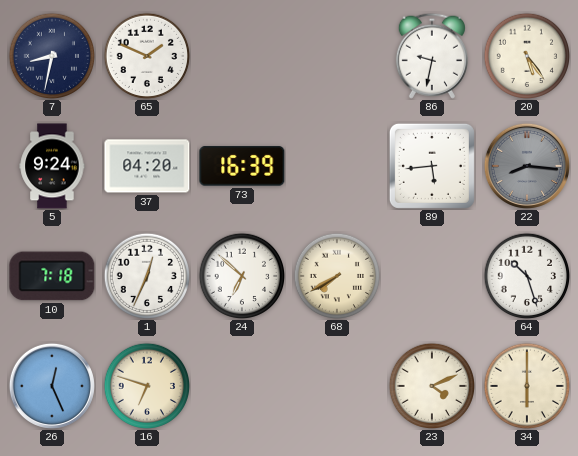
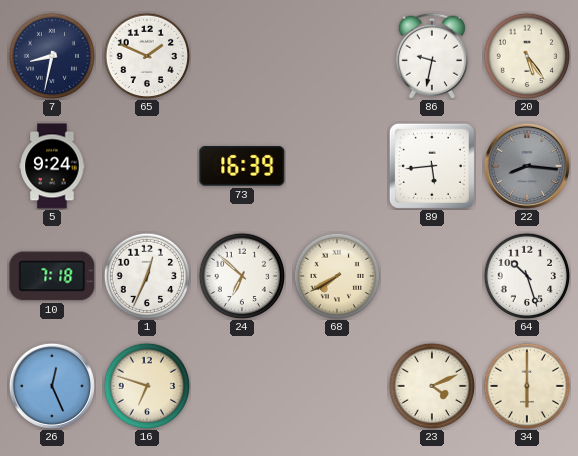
37: 04:20 -> none
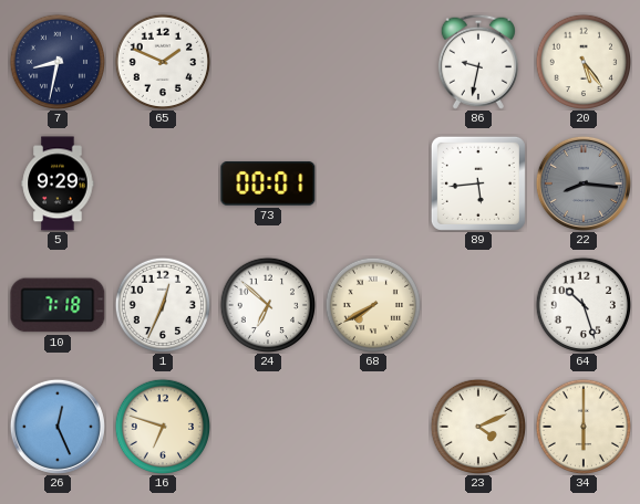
5: 9:24 -> 9:29
73: 16:39 -> 00:01
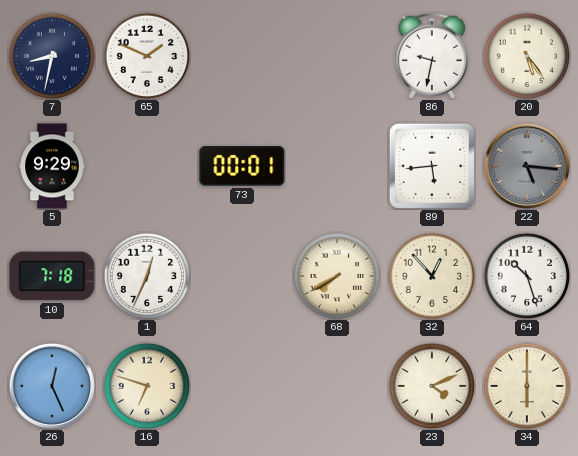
22: 8:16 -> 5:16
24: 6:52 -> none
32: none -> 12:53
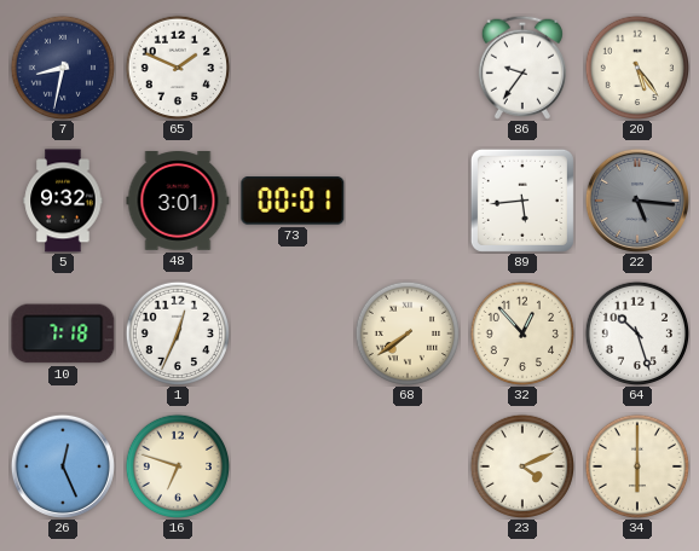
86: 9:32 -> 9:36
5: 9:29 -> 9:32
48: none -> 3:01
68: 7:40 -> 7:39
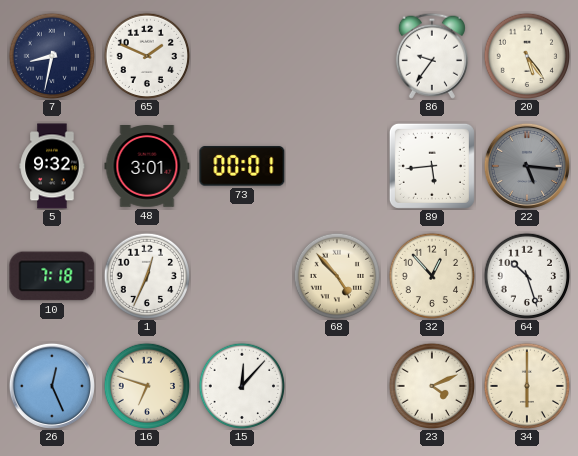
68: 7:39 -> 4:53
15: none -> 12:07
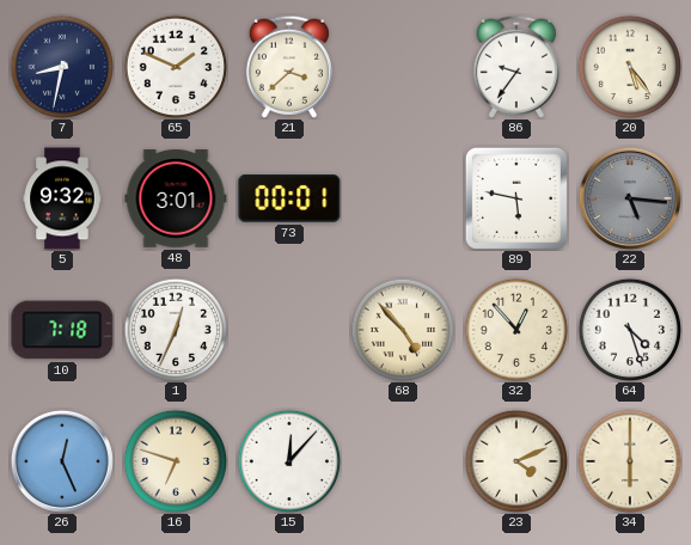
21: none -> 3:38
89: 5:44 -> 5:47
64: 10:27 -> 4:27
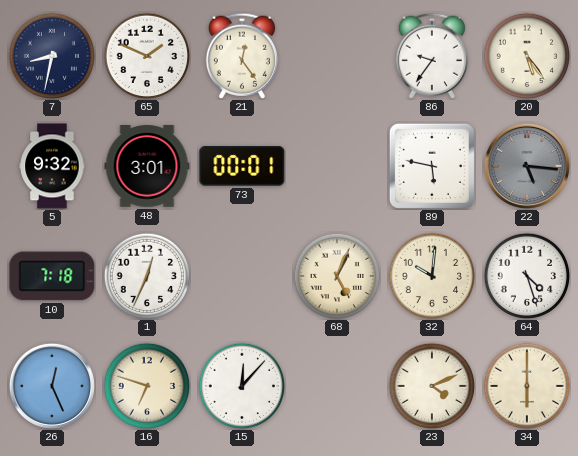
21: 3:38 -> 12:24
68: 4:53 -> 5:04
32: 12:53 -> 10:01
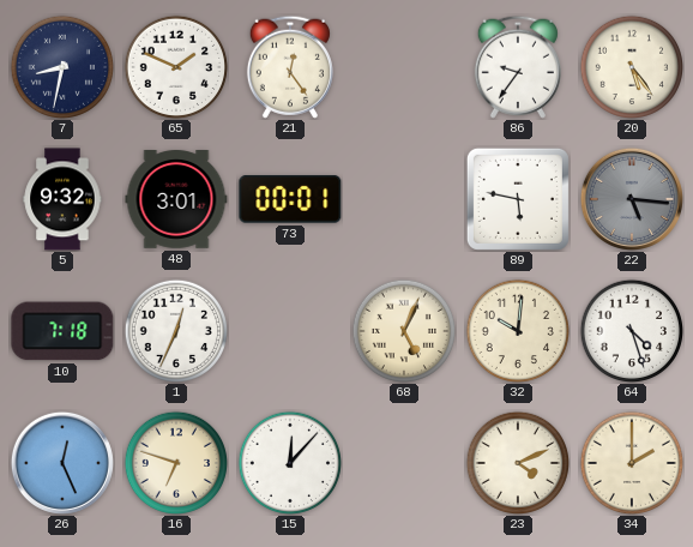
34: 6:00 -> 2:00
